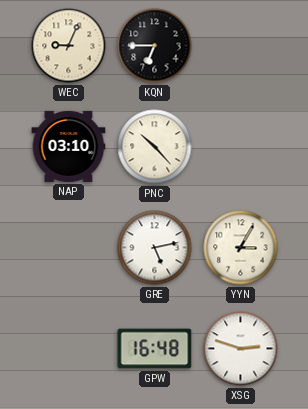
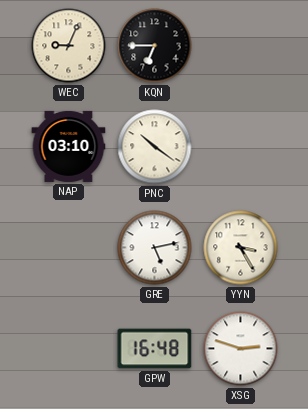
PNC: 10:23 -> 10:21
YYN: 3:05 -> 3:25
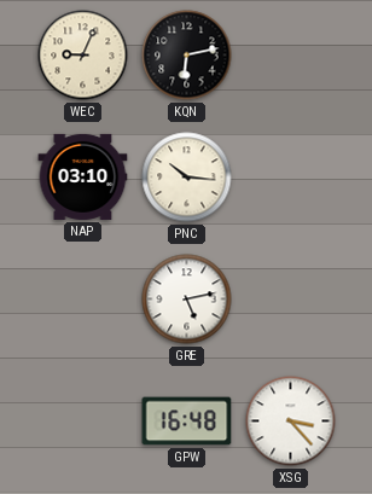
KQN: 6:45 -> 6:13
PNC: 10:21 -> 10:16
YYN: 3:25 -> none
XSG: 2:48 -> 3:23
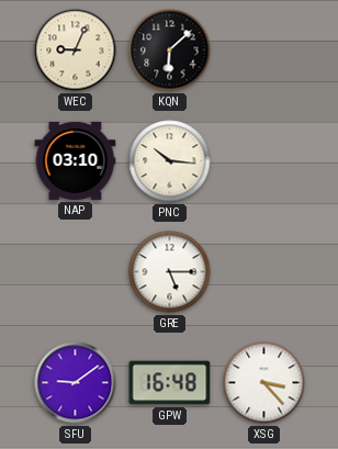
KQN: 6:13 -> 6:08
GRE: 5:13 -> 5:15
SFU: none -> 9:09
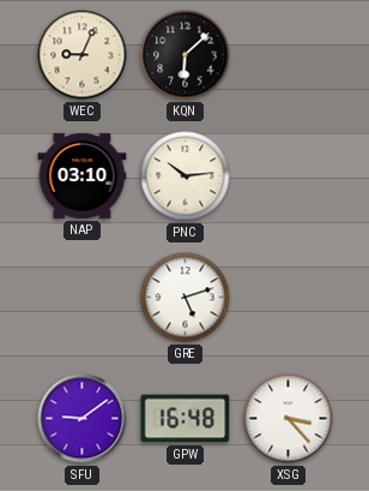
PNC: 10:16 -> 10:14
GRE: 5:15 -> 5:12
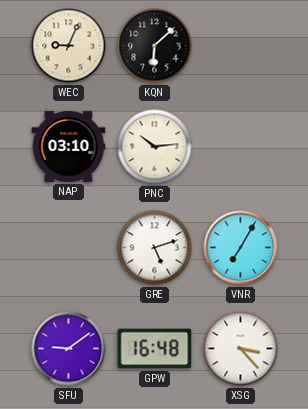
VNR: none -> 7:05
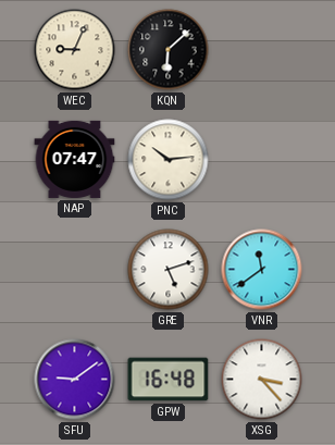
NAP: 03:10 -> 07:47
VNR: 7:05 -> 11:39
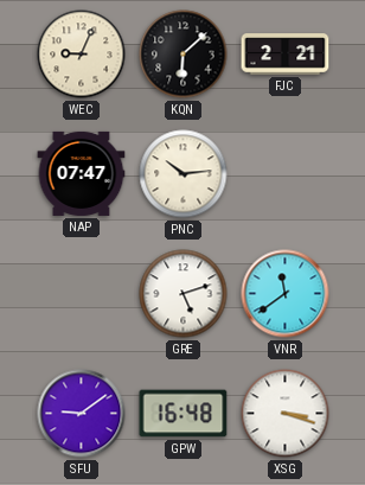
FJC: none -> 2:21
XSG: 3:23 -> 3:18
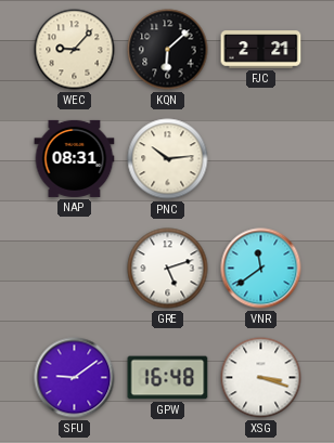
WEC: 9:04 -> 9:07
NAP: 07:47 -> 08:31
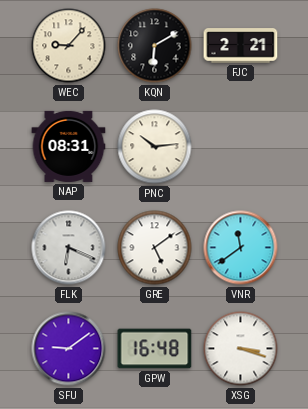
KQN: 6:08 -> 6:10
FLK: none -> 6:19
GRE: 5:12 -> 5:09
